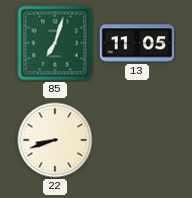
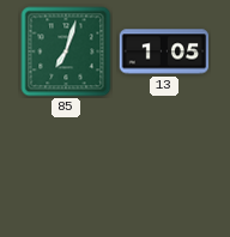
13: 11:05 -> 1:05
22: 8:42 -> none
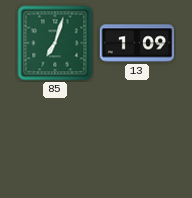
13: 1:05 -> 1:09
